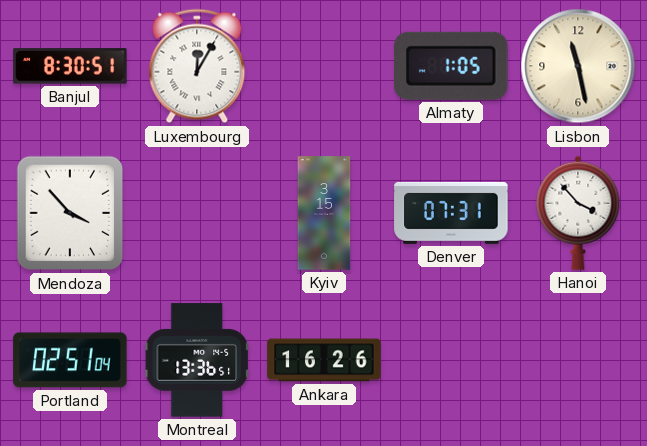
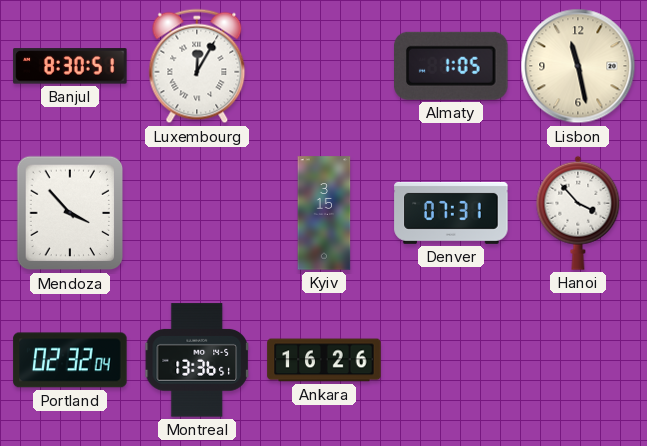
Portland: 02:51 -> 02:32
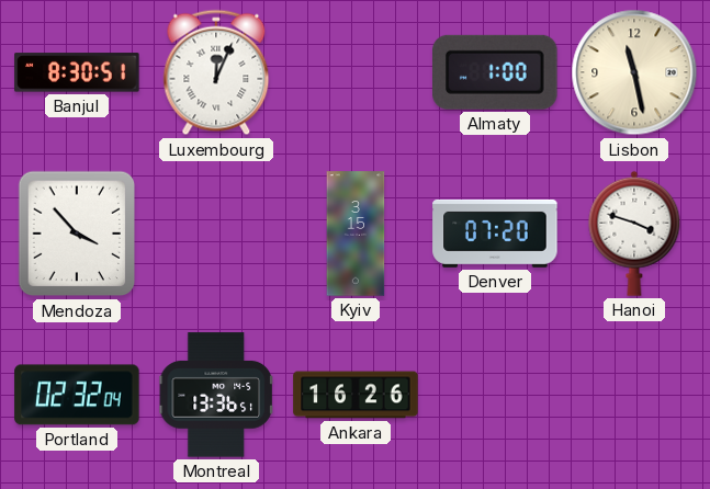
Luxembourg: 12:05 -> 12:04
Almaty: 1:05 -> 1:00
Denver: 07:31 -> 07:20
Hanoi: 3:53 -> 3:48
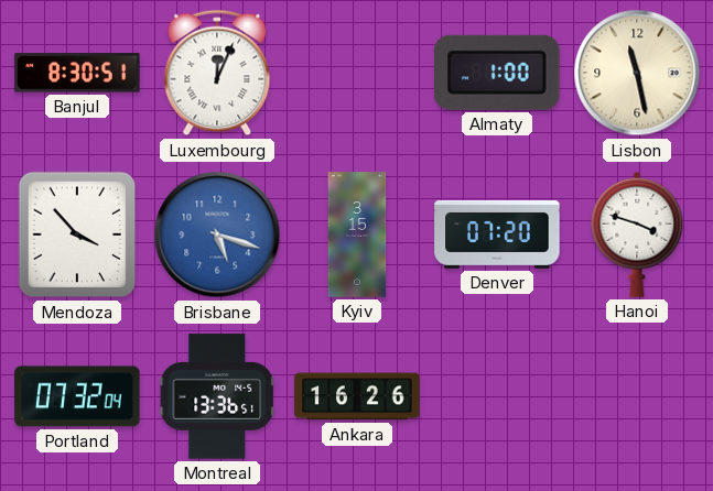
Brisbane: none -> 5:18
Portland: 02:32 -> 07:32
